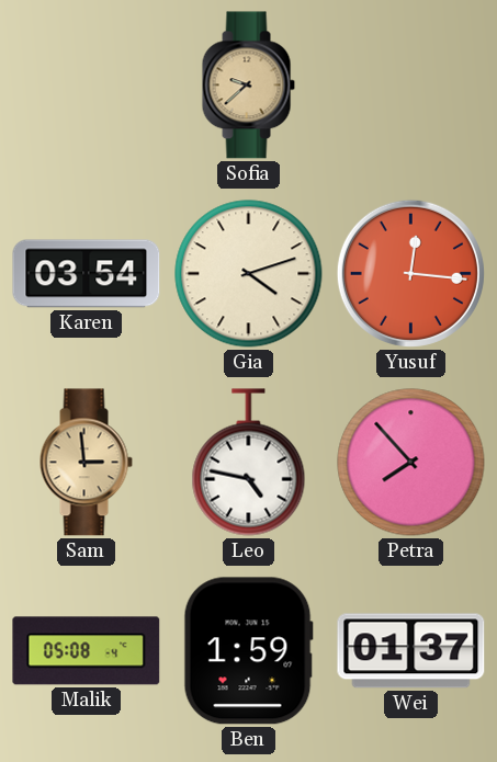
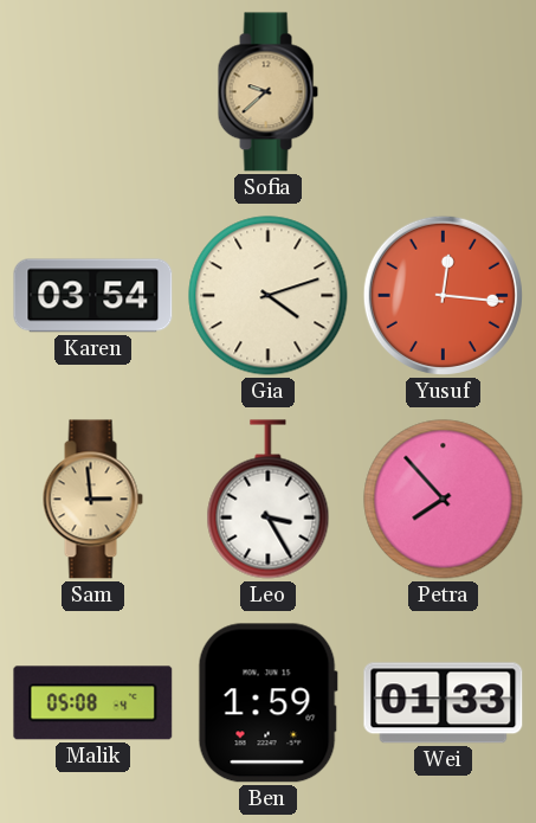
Leo: 4:47 -> 3:25
Wei: 01:37 -> 01:33
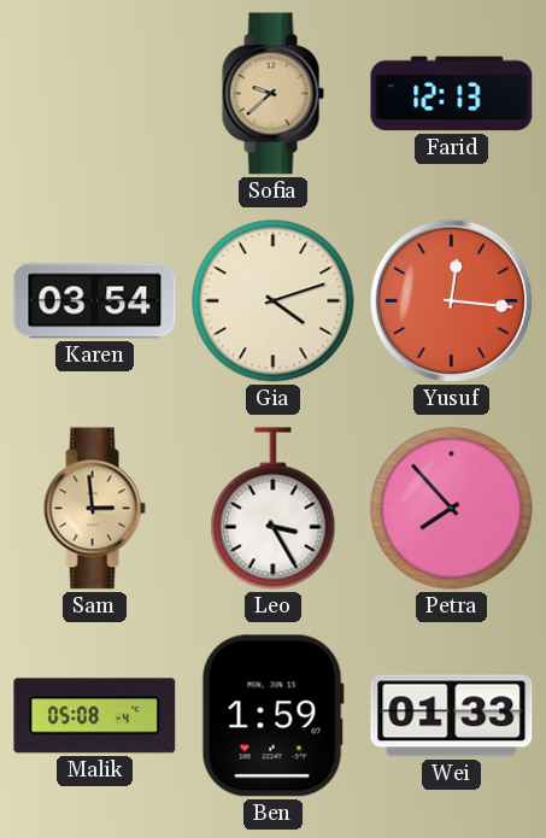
Farid: none -> 12:13
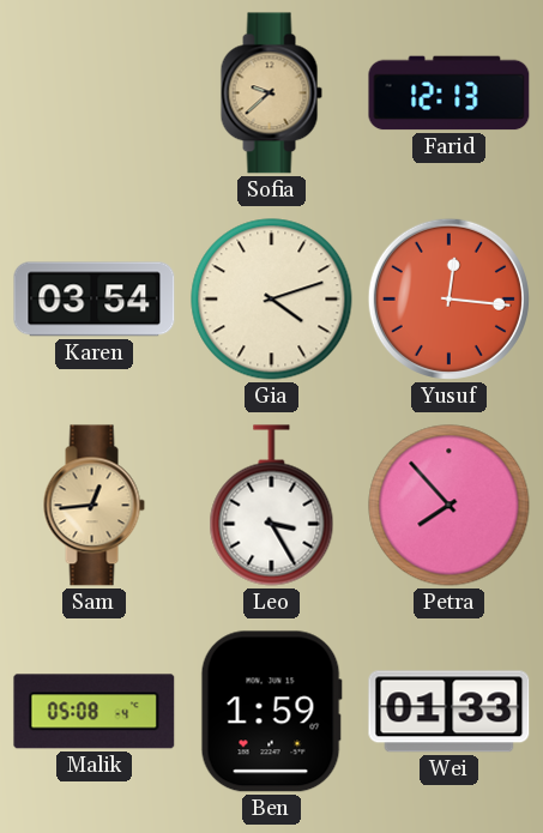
Sam: 2:59 -> 12:44
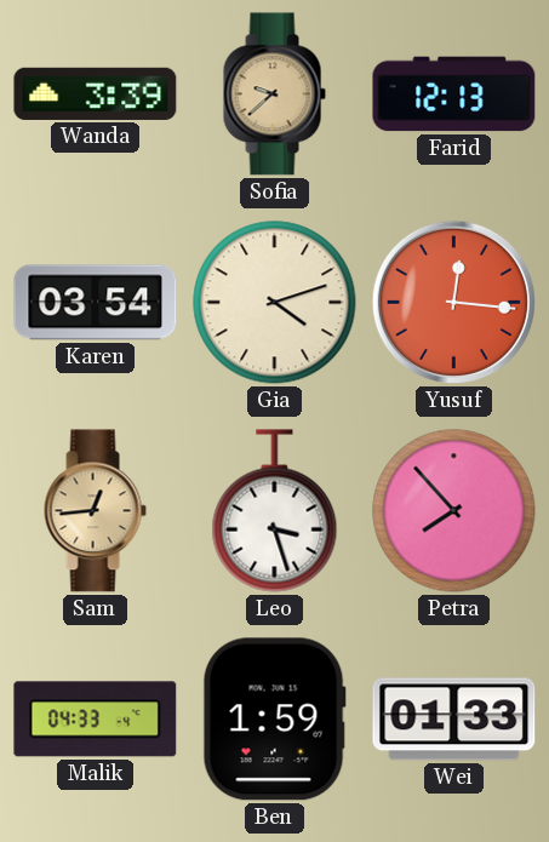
Wanda: none -> 3:39
Leo: 3:25 -> 3:27
Malik: 05:08 -> 04:33
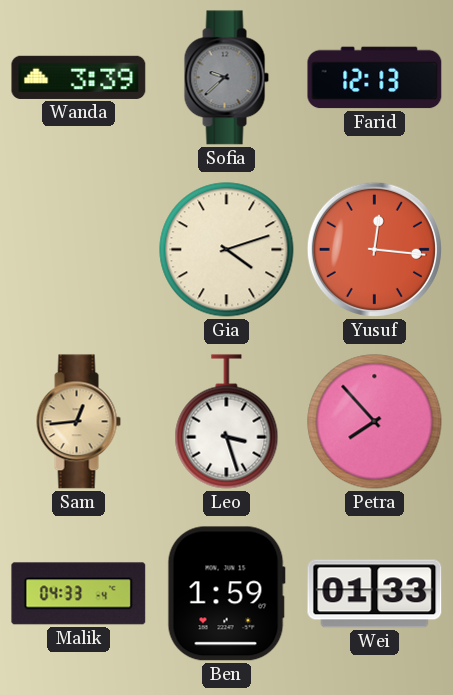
Sofia dial: champagne -> grey
Karen: 03:54 -> none
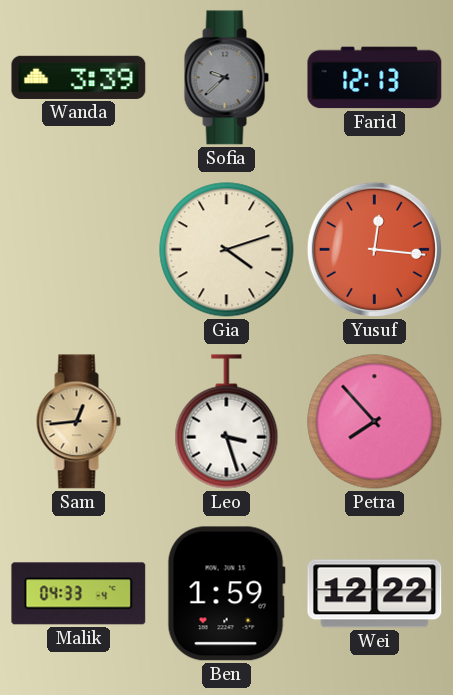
Wei: 01:33 -> 12:22
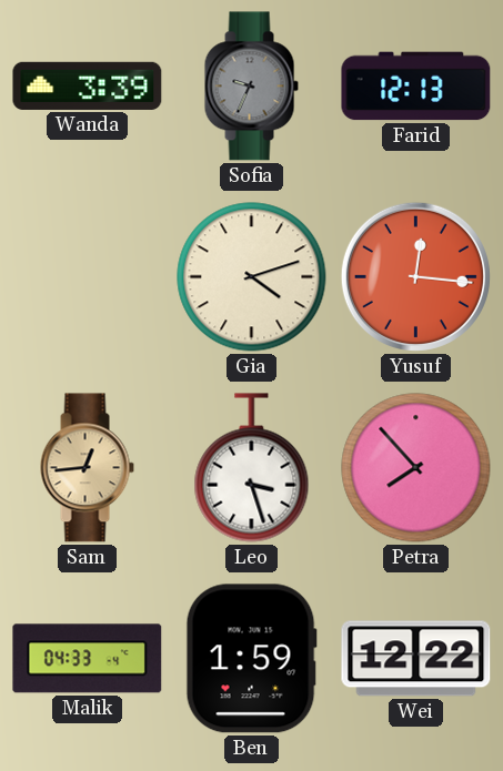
Sofia: 9:38 -> 9:34
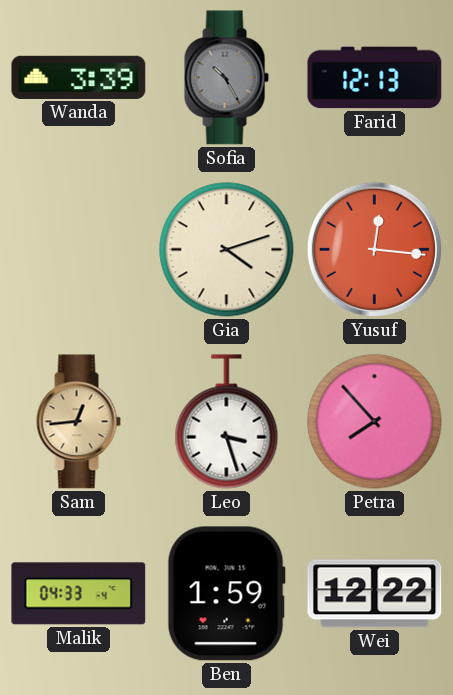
Sofia: 9:34 -> 10:25
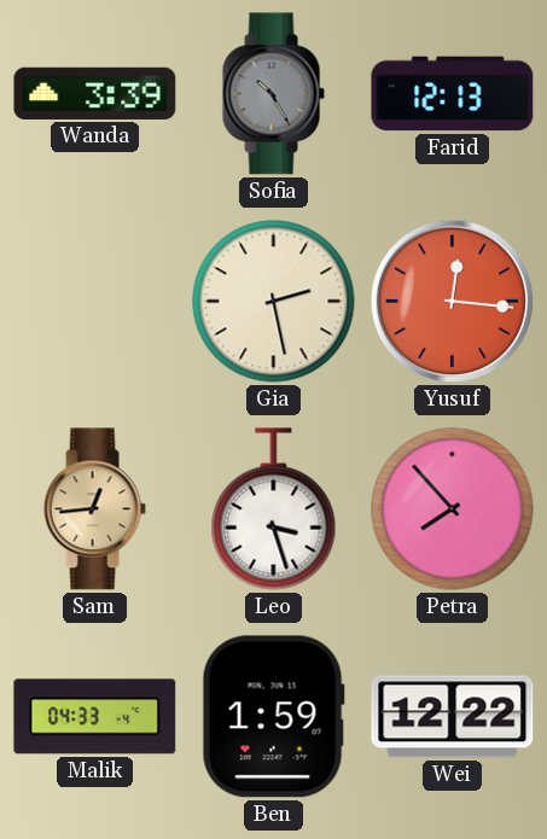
Gia: 4:12 -> 2:28
